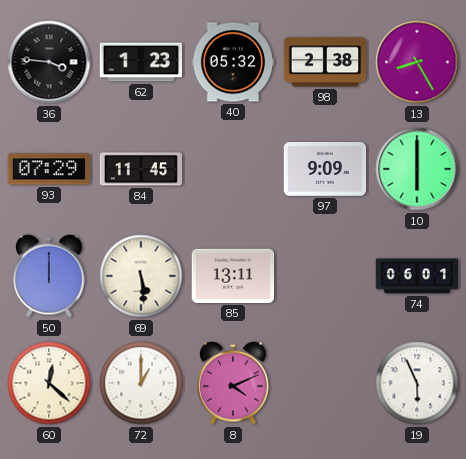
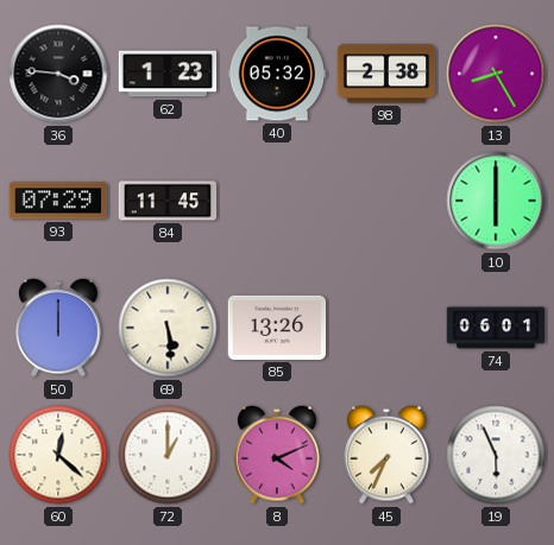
97: 9:09 -> none
85: 13:11 -> 13:26
45: none -> 7:34
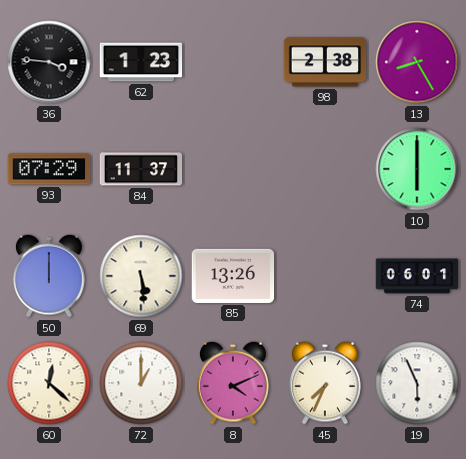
40: 05:32 -> none
84: 11:45 -> 11:37
